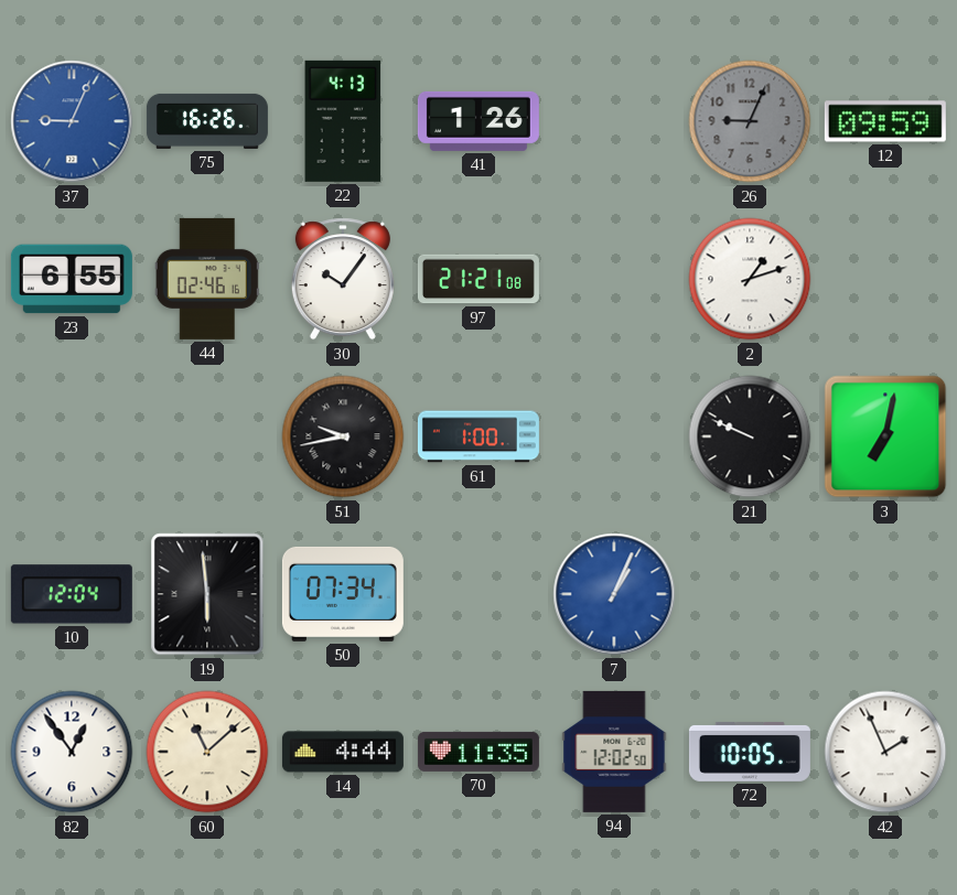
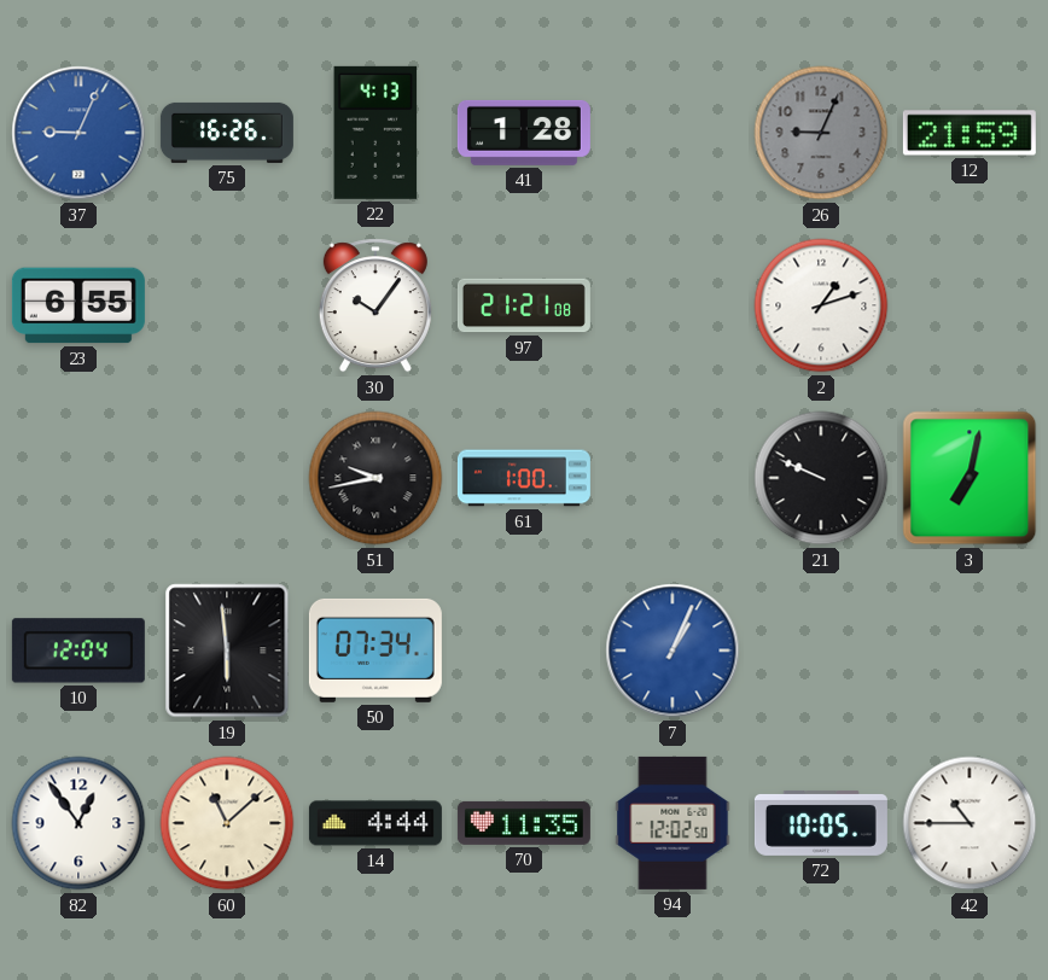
41: 1:26 -> 1:28
12: 09:59 -> 21:59
44: 02:46 -> none
42: 1:56 -> 10:45
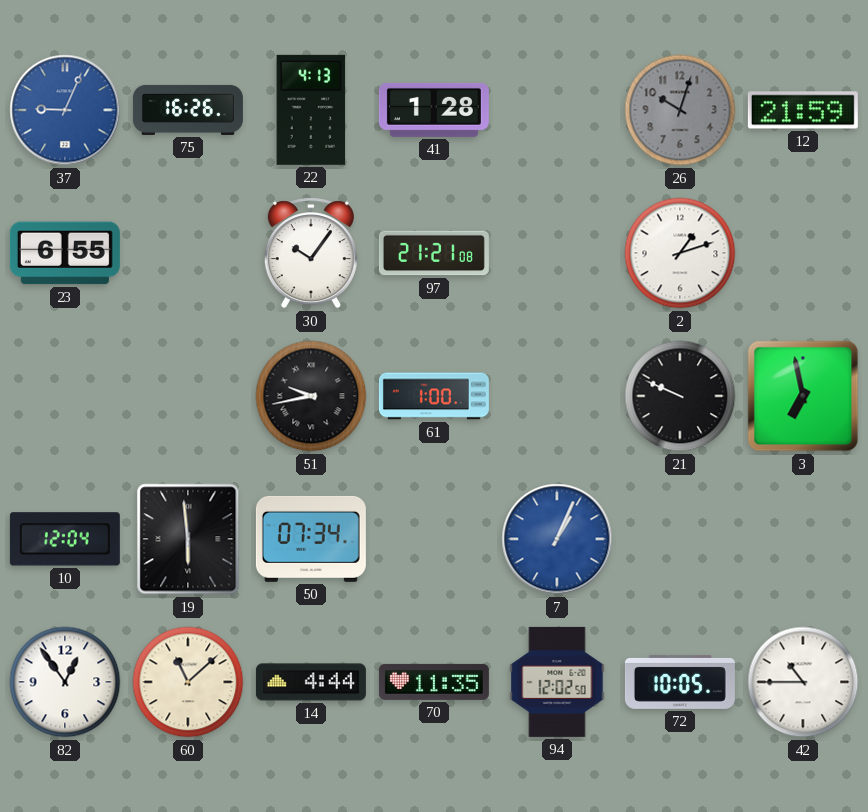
26: 9:04 -> 10:03
3: 7:02 -> 6:58
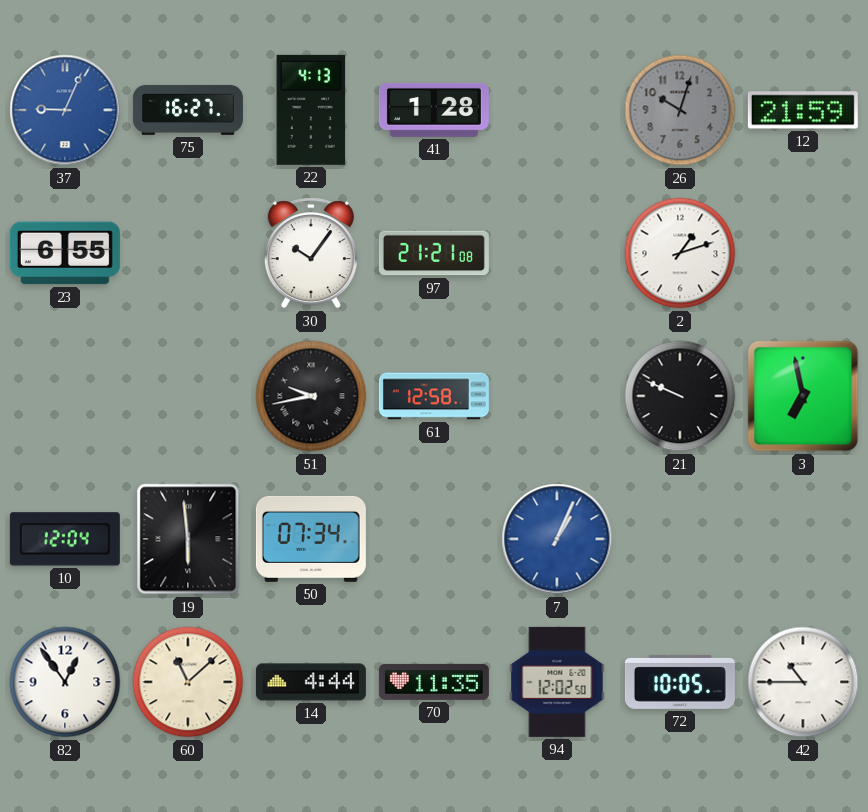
75: 16:26 -> 16:27
61: 1:00 -> 12:58
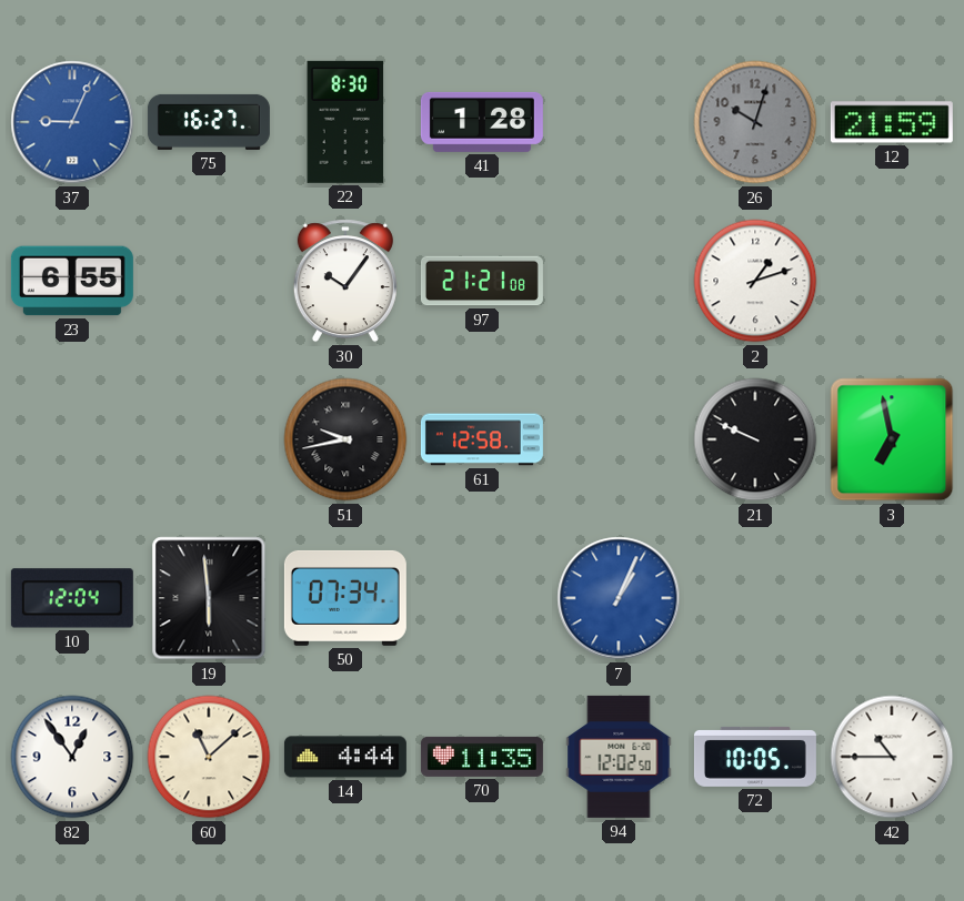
22: 4:13 -> 8:30
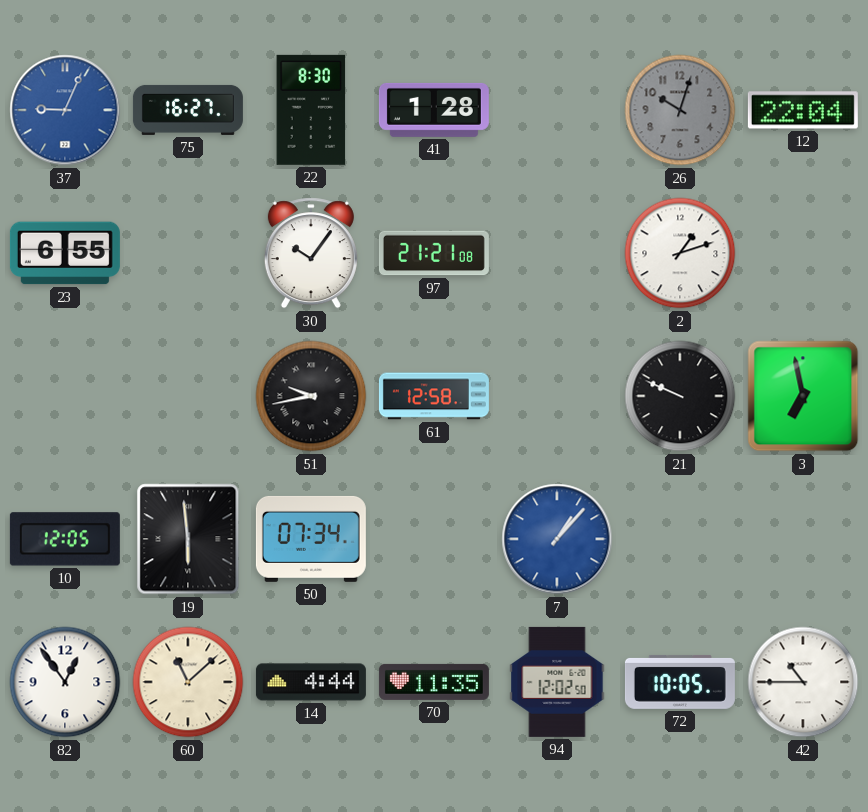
12: 21:59 -> 22:04
10: 12:04 -> 12:05
7: 1:04 -> 1:07
